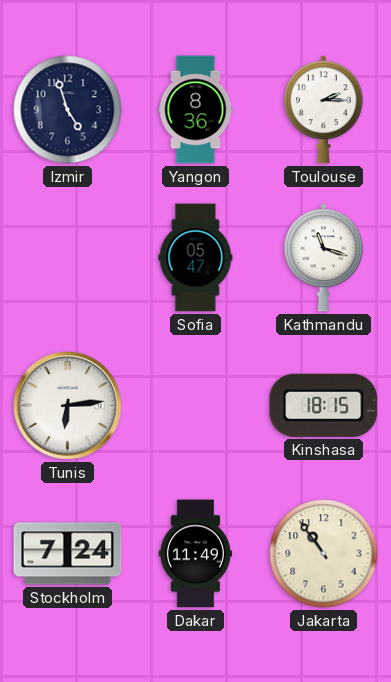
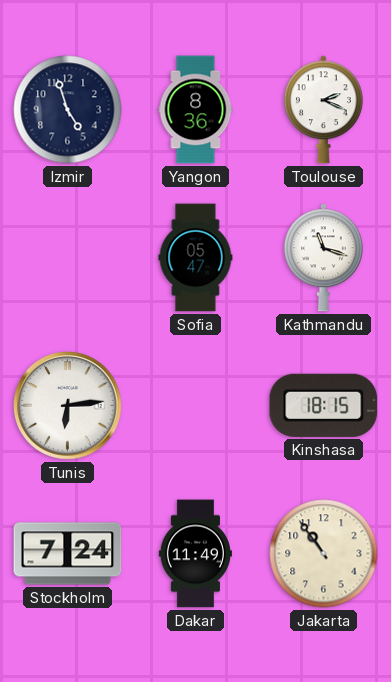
Toulouse: 2:15 -> 2:19
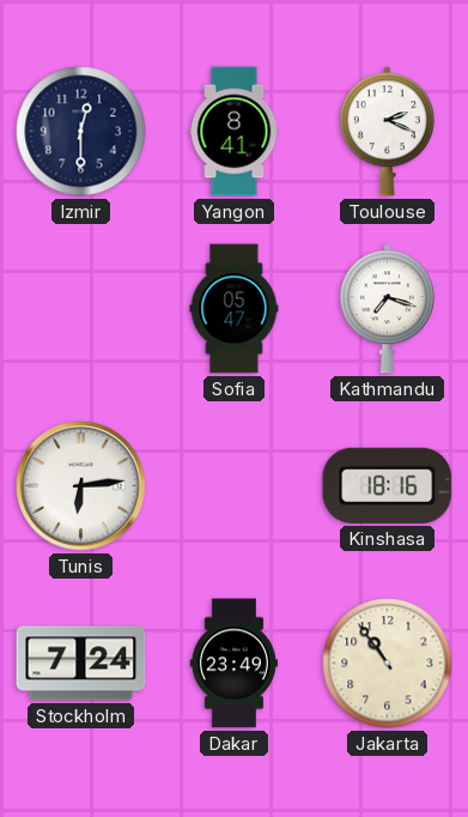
Izmir: 4:57 -> 12:30
Yangon: 8:36 -> 8:41
Kathmandu: 11:18 -> 7:18
Kinshasa: 18:15 -> 18:16
Dakar: 11:49 -> 23:49
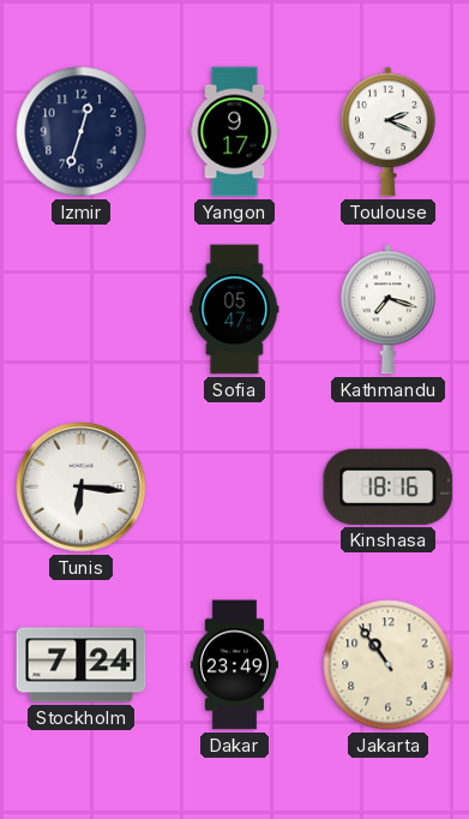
Izmir: 12:30 -> 12:33
Yangon: 8:41 -> 9:17
Tunis: 6:14 -> 6:16
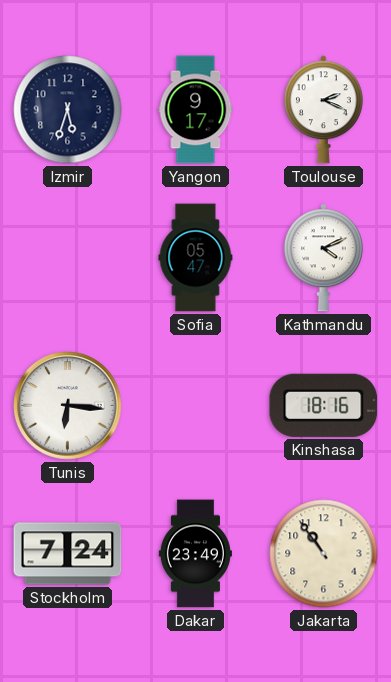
Izmir: 12:33 -> 5:33
Kathmandu: 7:18 -> 4:11
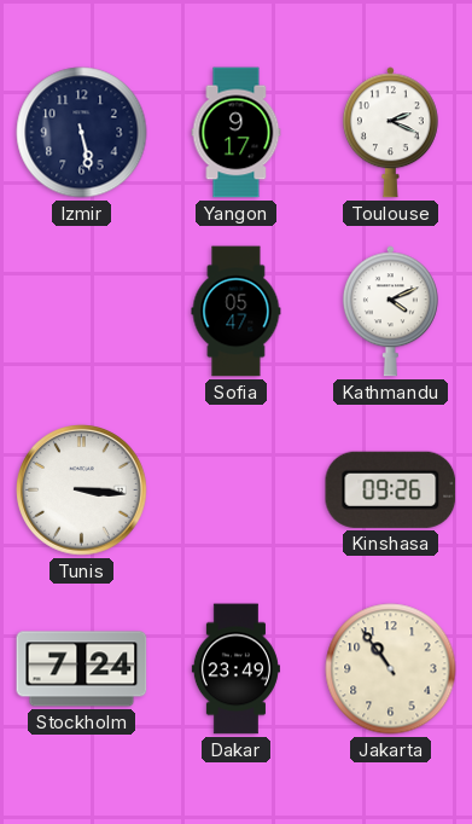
Izmir: 5:33 -> 5:28
Tunis: 6:16 -> 3:16
Kinshasa: 18:16 -> 09:26
